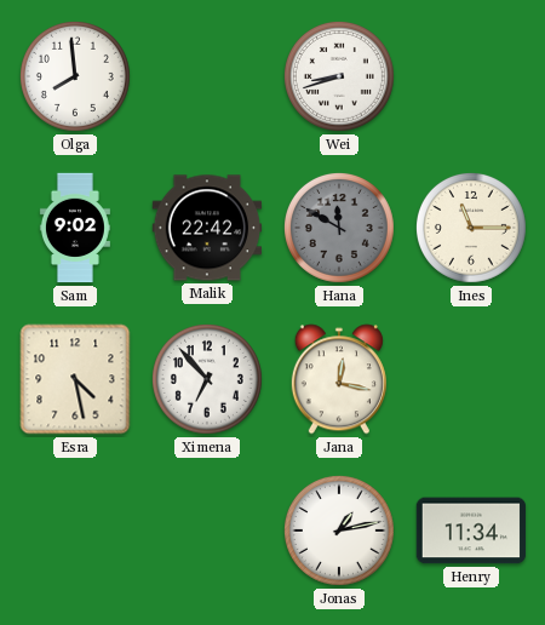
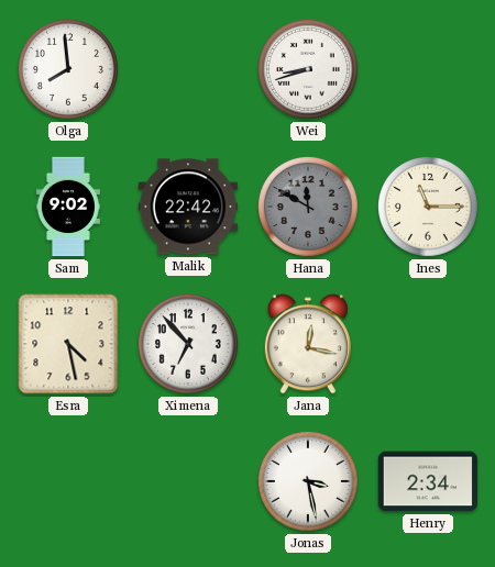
Jonas: 1:13 -> 3:28
Henry: 11:34 -> 2:34
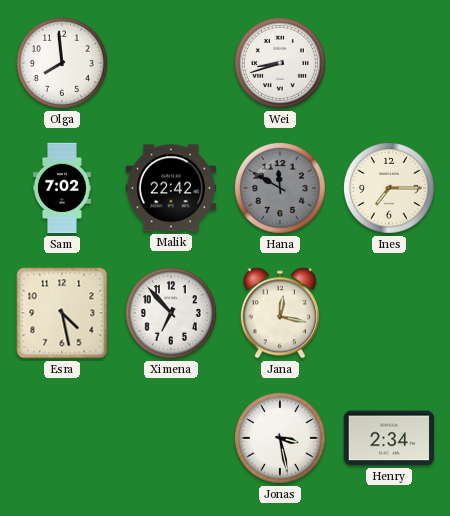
Sam: 9:02 -> 7:02
Ines: 11:15 -> 7:15
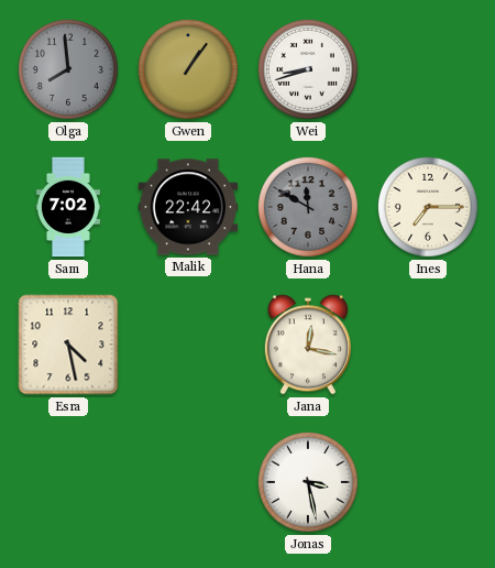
Olga dial: white -> grey
Gwen: none -> 1:06
Ximena: 6:53 -> none
Henry: 2:34 -> none
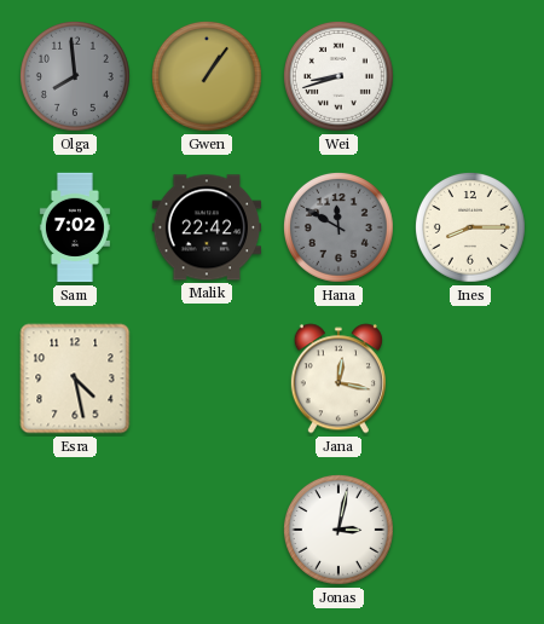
Ines: 7:15 -> 8:15
Jonas: 3:28 -> 3:02
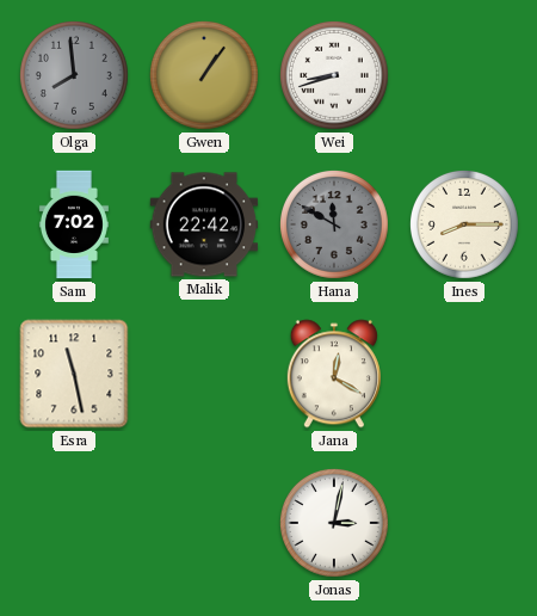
Esra: 4:28 -> 11:28
Jana: 12:17 -> 12:20
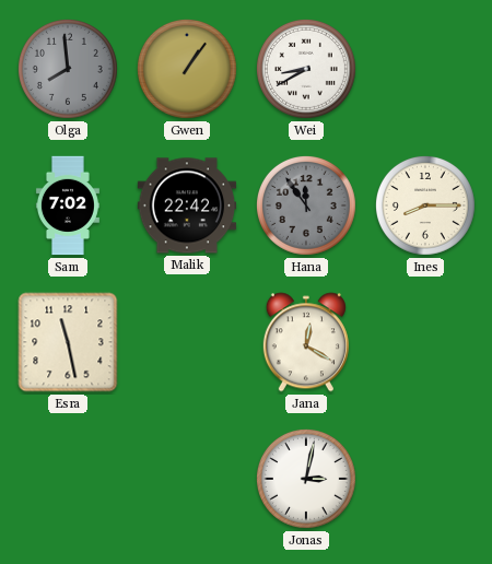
Wei: 8:42 -> 8:40
Hana: 11:50 -> 11:54
